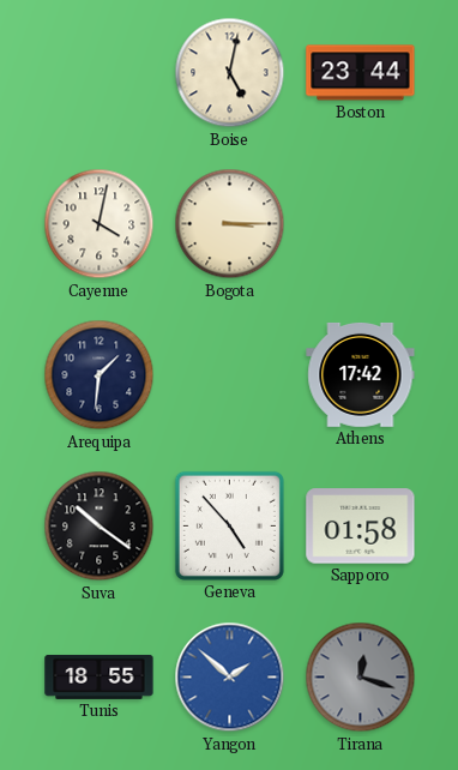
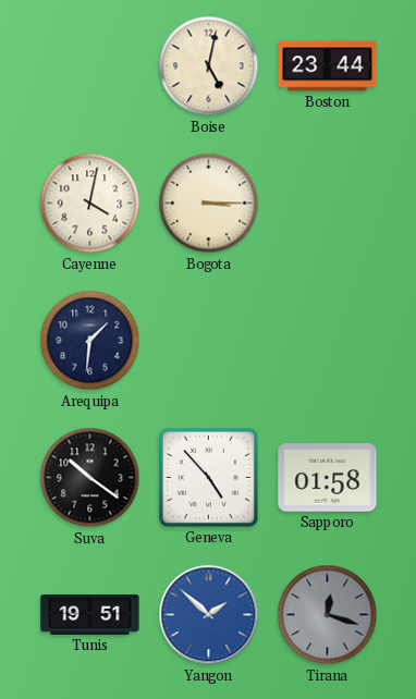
Athens: 17:42 -> none
Tunis: 18:55 -> 19:51
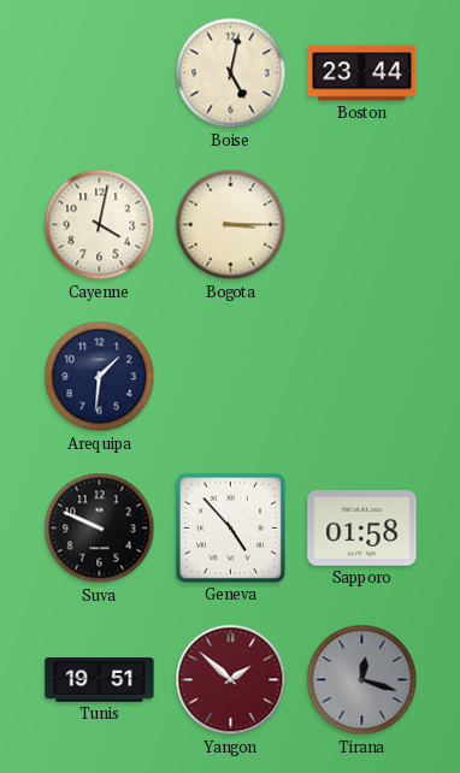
Suva: 10:21 -> 9:49
Yangon dial: blue -> burgundy
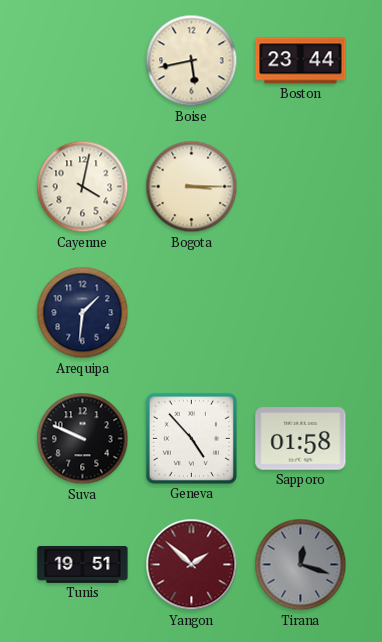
Boise: 5:02 -> 5:43
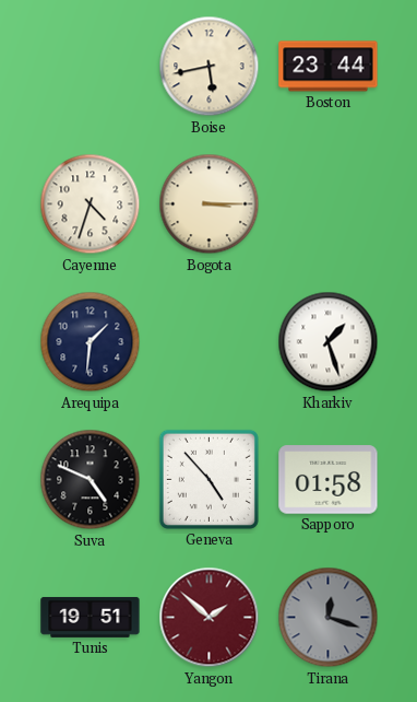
Cayenne: 4:02 -> 4:33
Kharkiv: none -> 1:27
Suva: 9:49 -> 4:49
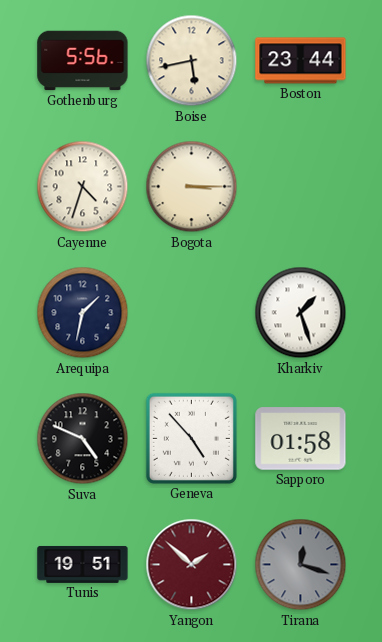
Gothenburg: none -> 5:56
Arequipa: 1:31 -> 1:32
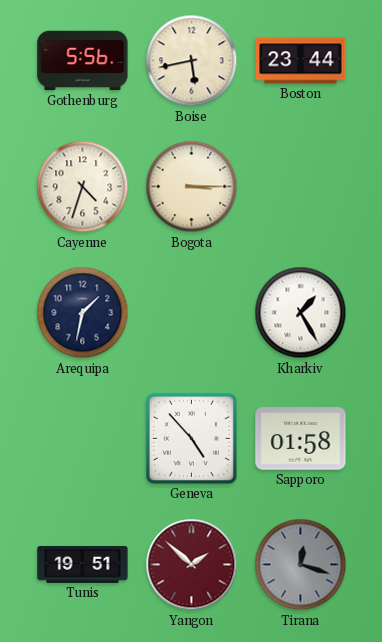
Kharkiv: 1:27 -> 1:25
Suva: 4:49 -> none
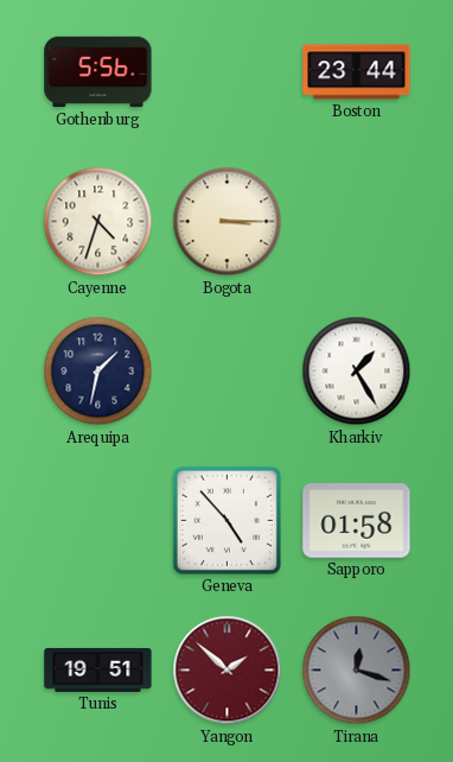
Boise: 5:43 -> none
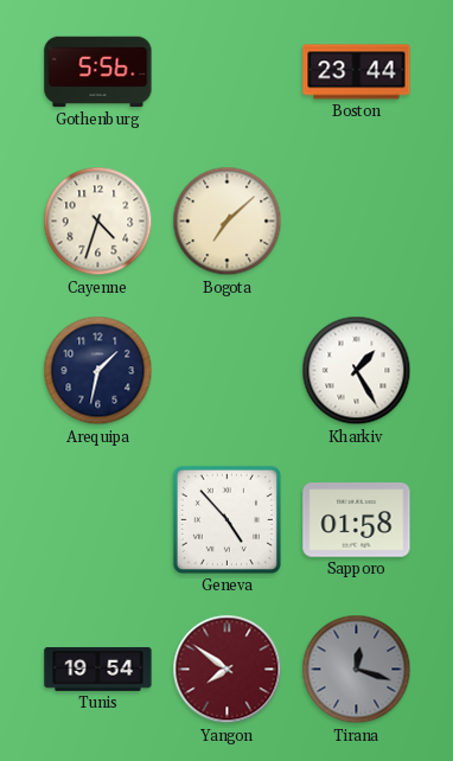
Bogota: 3:15 -> 7:08
Tunis: 19:51 -> 19:54
Yangon: 1:52 -> 7:51
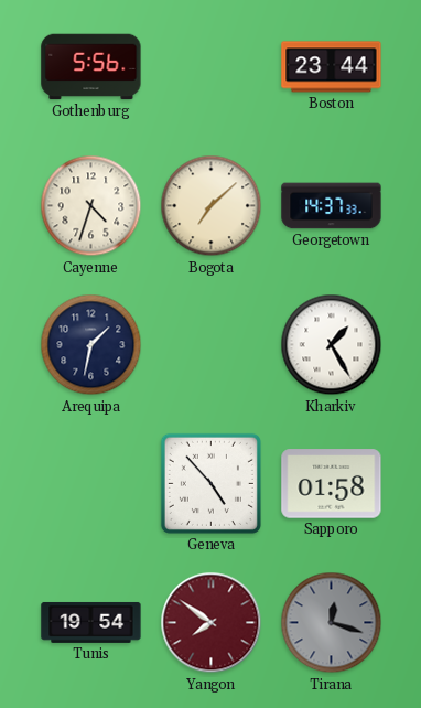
Georgetown: none -> 14:37
